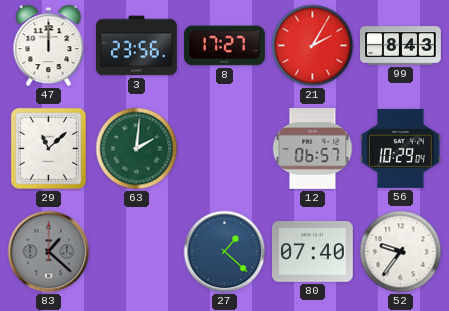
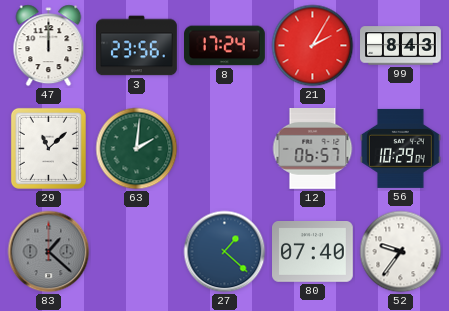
8: 17:27 -> 17:24
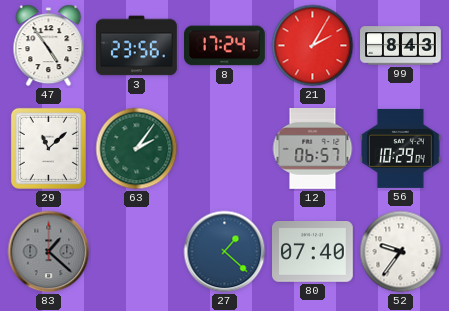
47: 12:00 -> 4:54
63: 2:01 -> 2:06
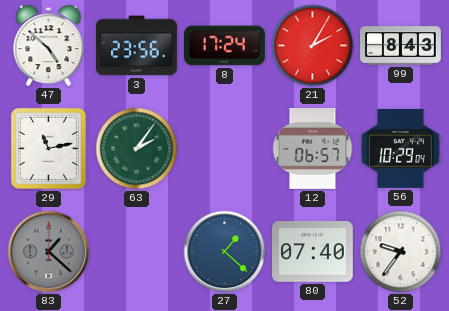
47: 4:54 -> 4:52
29: 11:08 -> 11:13
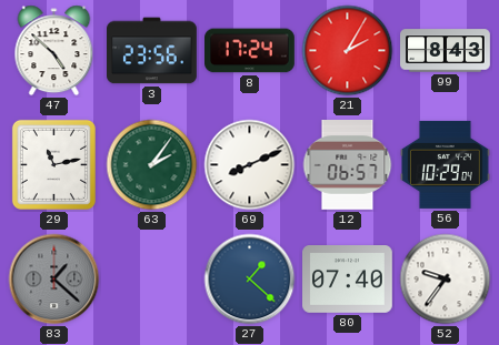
69: none -> 8:11
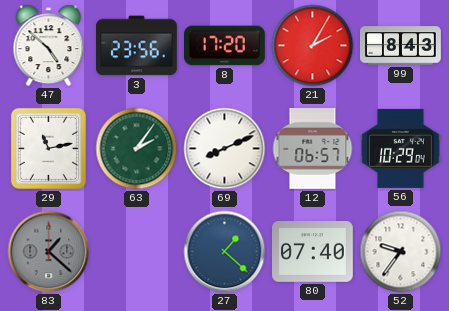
8: 17:24 -> 17:20
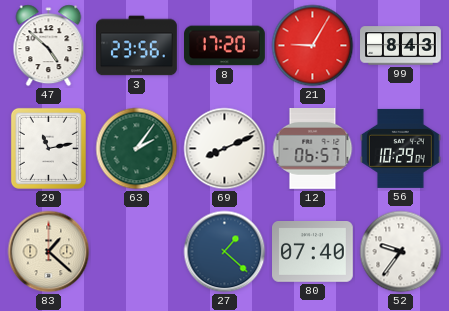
21: 2:05 -> 9:05
83 dial: grey -> cream
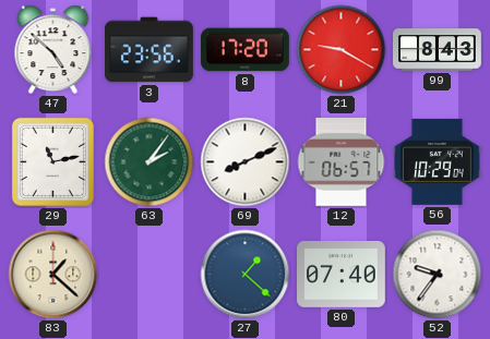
21: 9:05 -> 9:20
